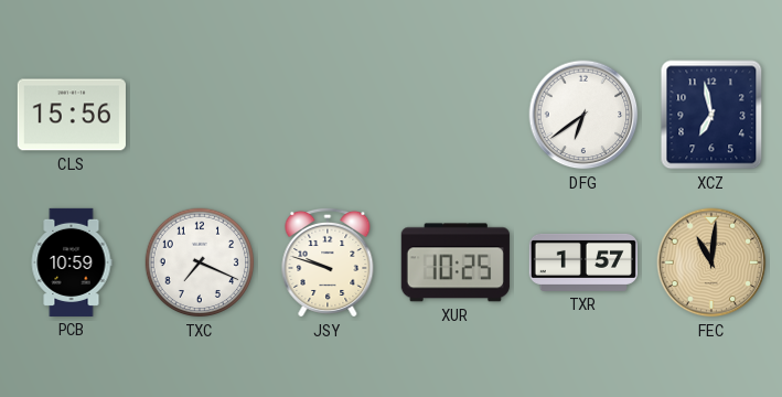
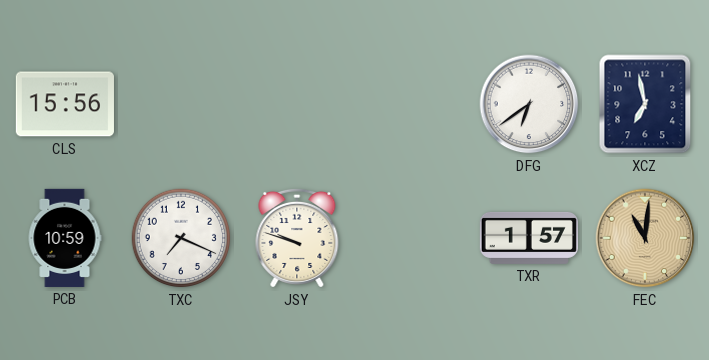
XUR: 10:25 -> none
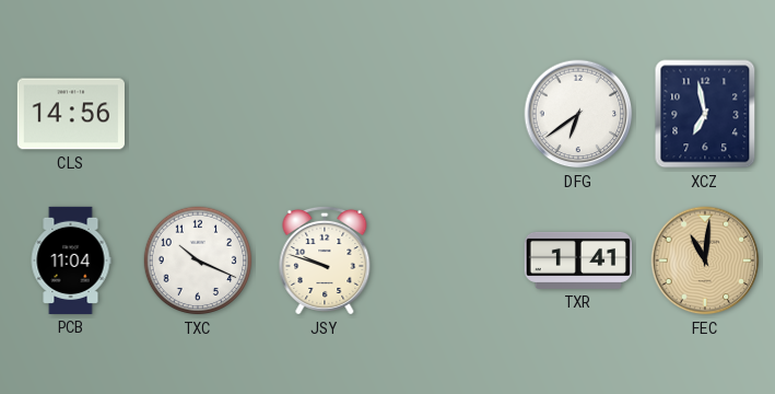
CLS: 15:56 -> 14:56
PCB: 10:59 -> 11:04
TXC: 7:19 -> 10:19
TXR: 1:57 -> 1:41
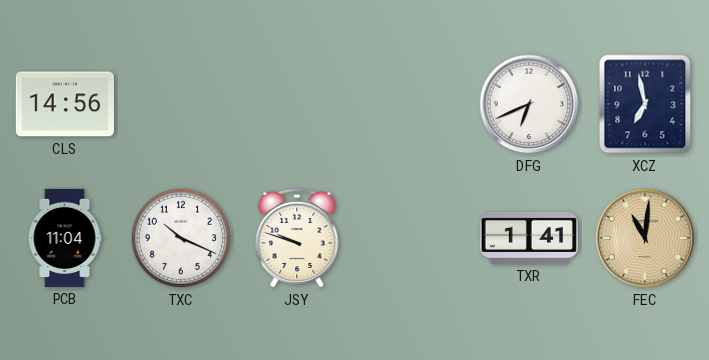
DFG: 6:39 -> 6:41
